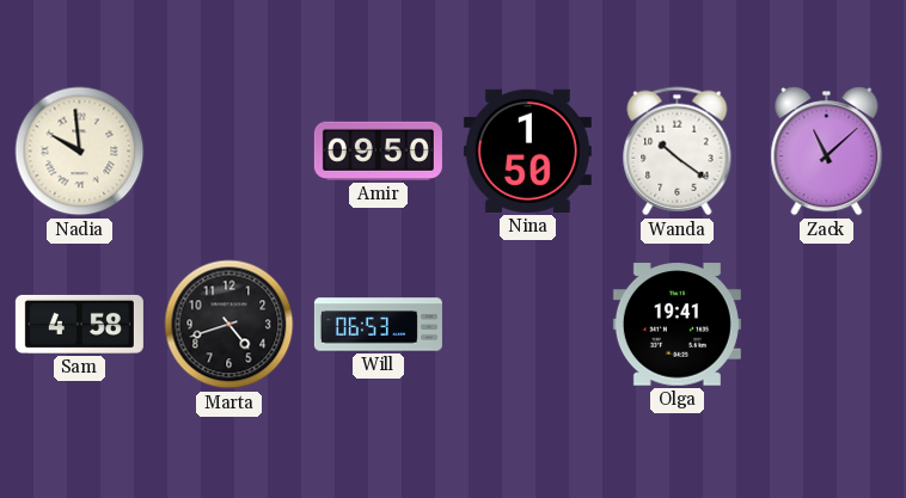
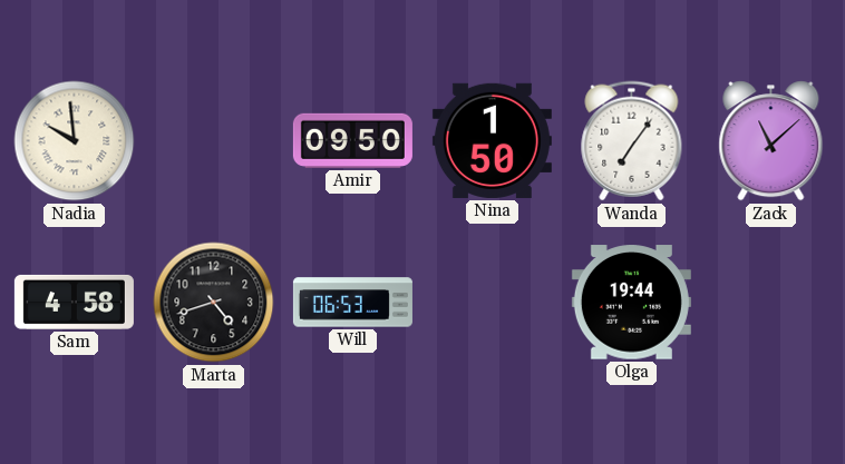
Wanda: 10:21 -> 7:06
Olga: 19:41 -> 19:44
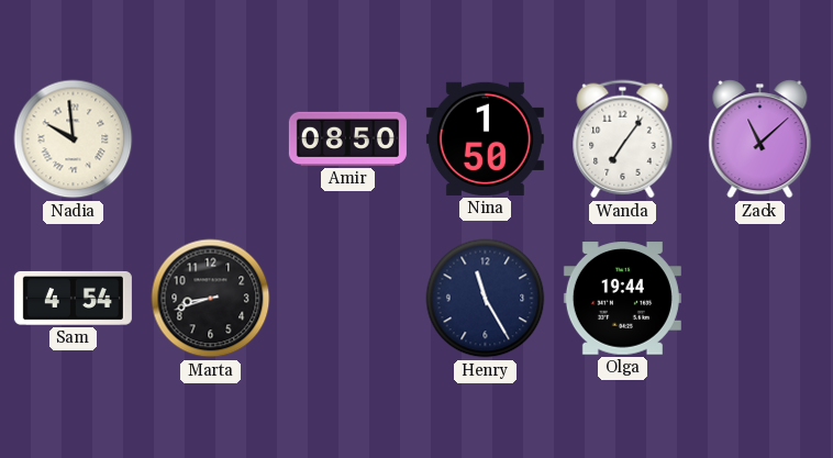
Amir: 09:50 -> 08:50
Sam: 4:58 -> 4:54
Marta: 4:42 -> 8:42
Will: 06:53 -> none
Henry: none -> 11:25
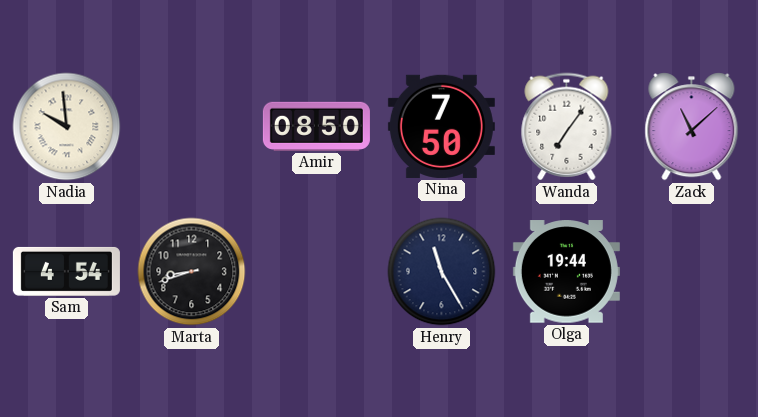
Nina: 1:50 -> 7:50
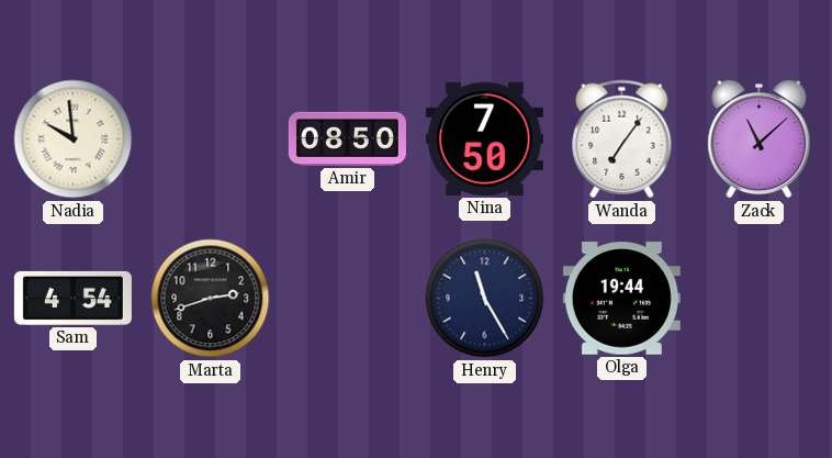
Marta: 8:42 -> 2:42
